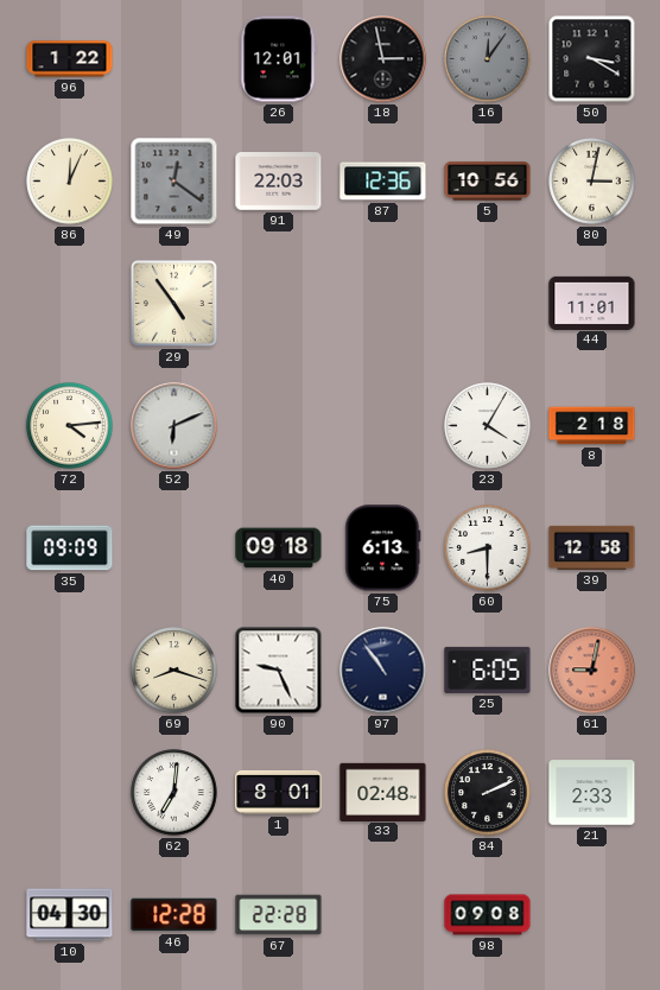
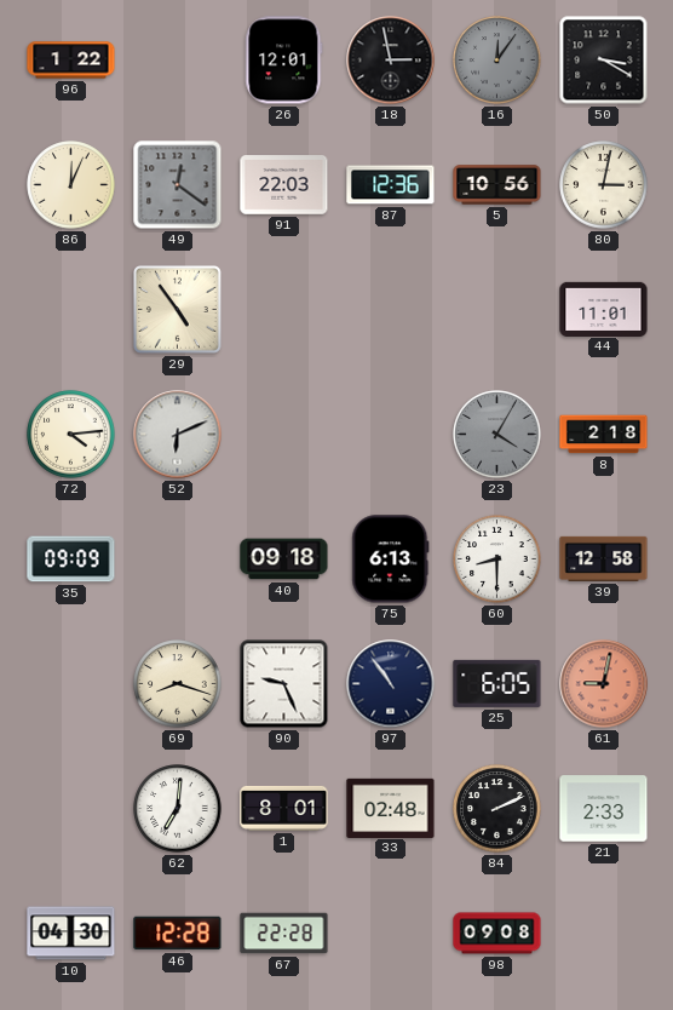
23 dial: white -> grey
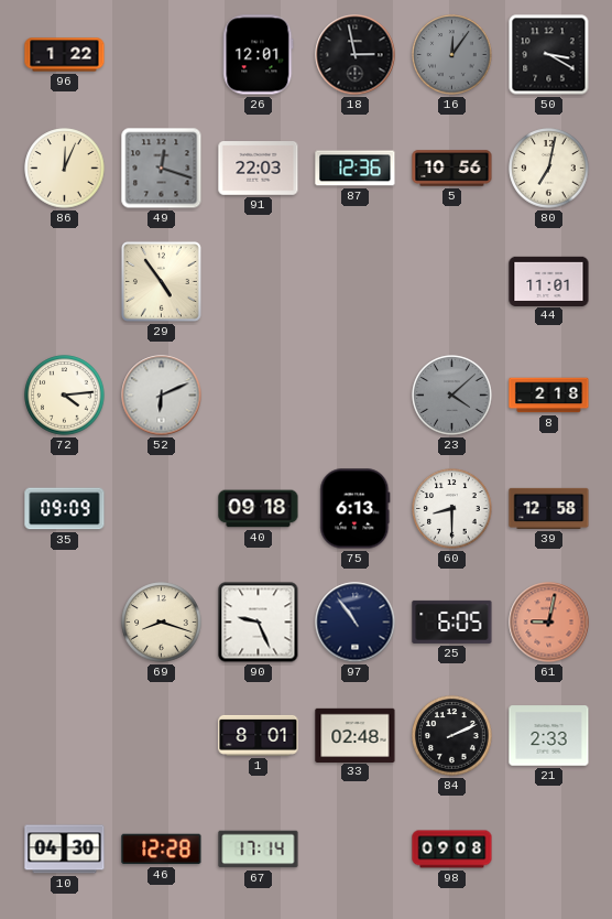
49: 12:21 -> 12:18
80: 3:02 -> 7:02
23: 4:05 -> 4:08
62: 7:01 -> none
67: 22:28 -> 17:14
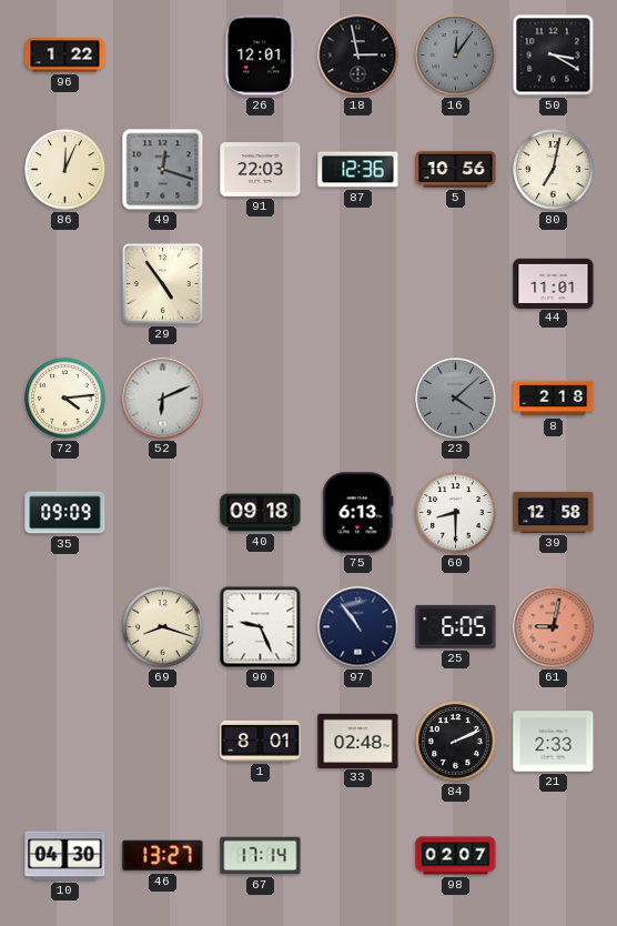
46: 12:28 -> 13:27
98: 09:08 -> 02:07
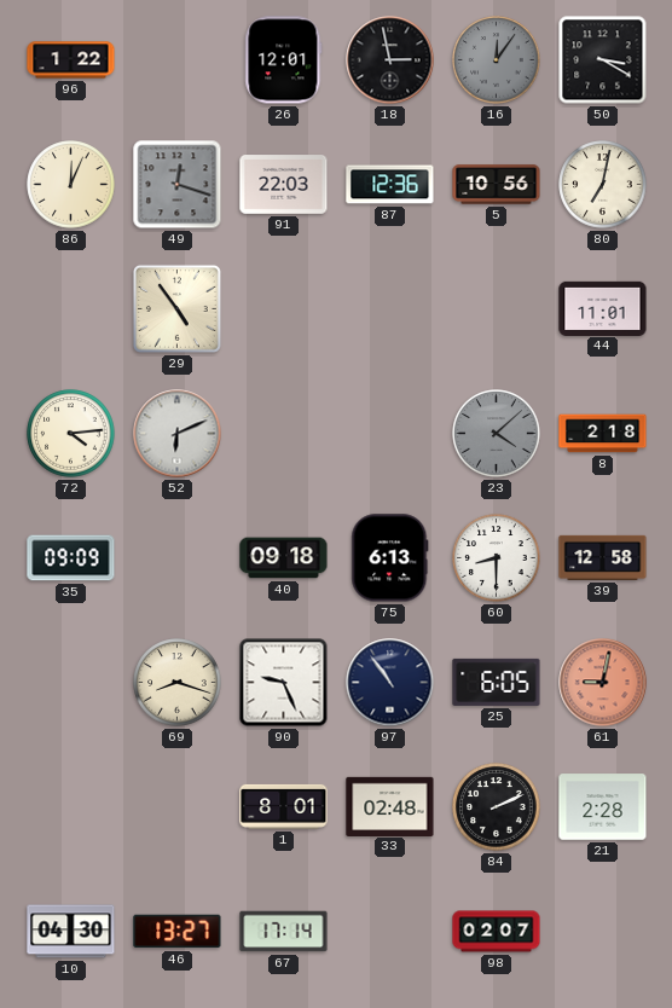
21: 2:33 -> 2:28
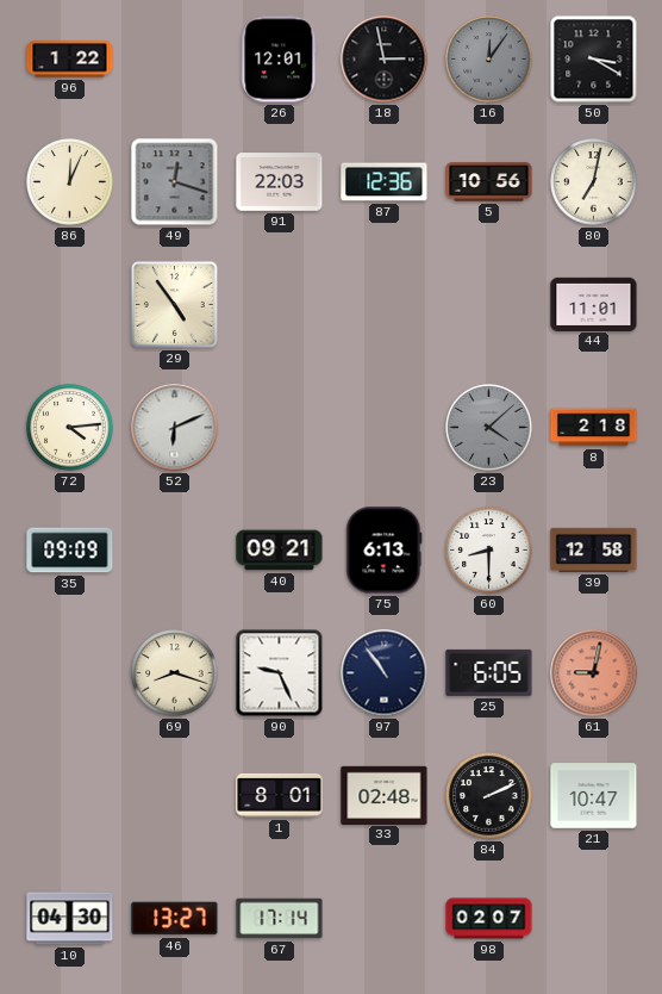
40: 09:18 -> 09:21
21: 2:28 -> 10:47
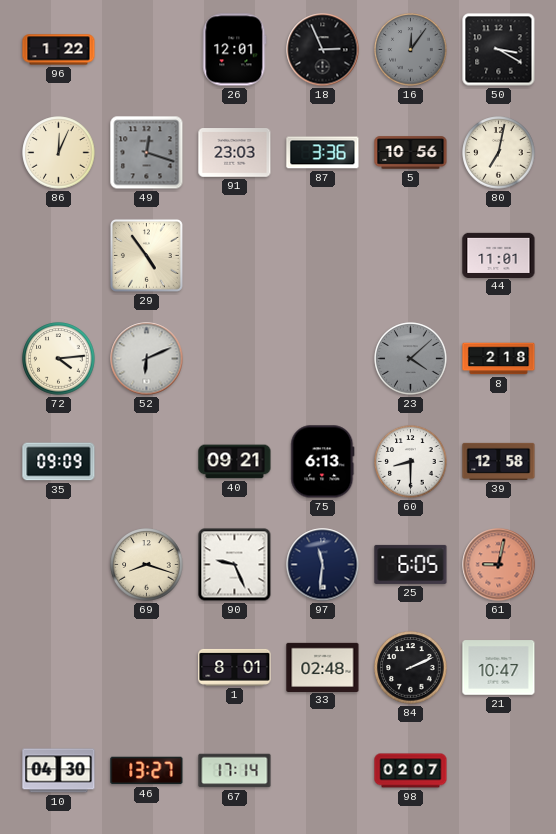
18: 2:58 -> 2:56
91: 22:03 -> 23:03
87: 12:36 -> 3:36
97: 10:54 -> 11:31
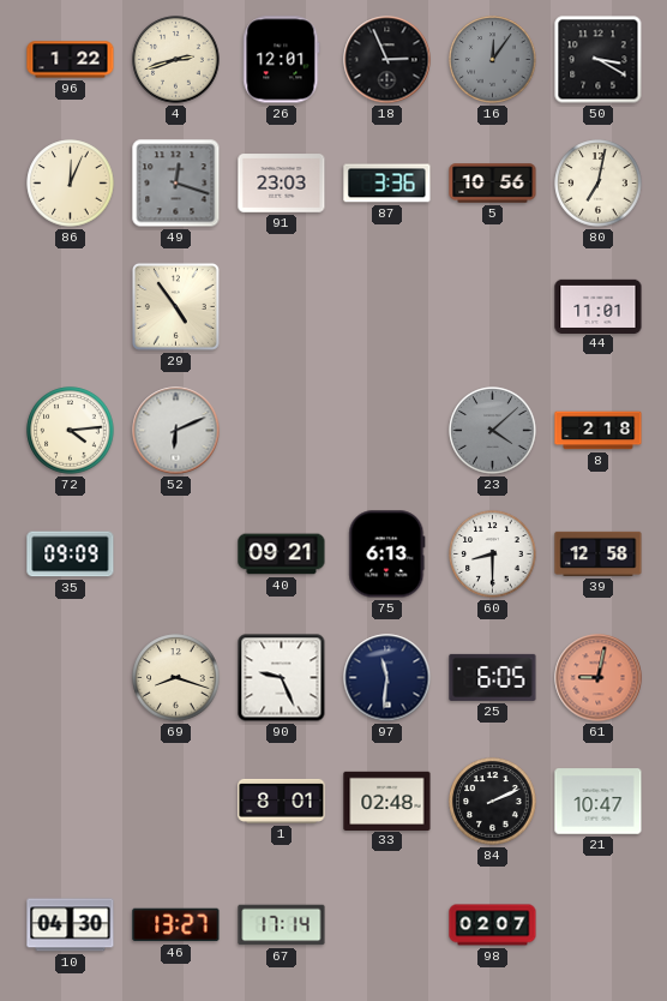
4: none -> 2:42
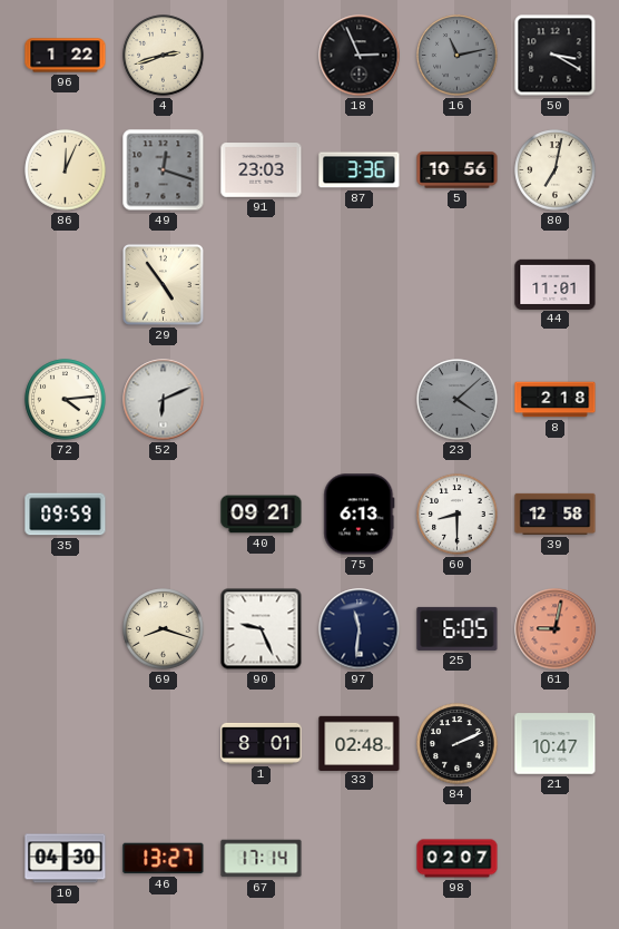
26: 12:01 -> none
16: 12:06 -> 11:13
35: 09:09 -> 09:59
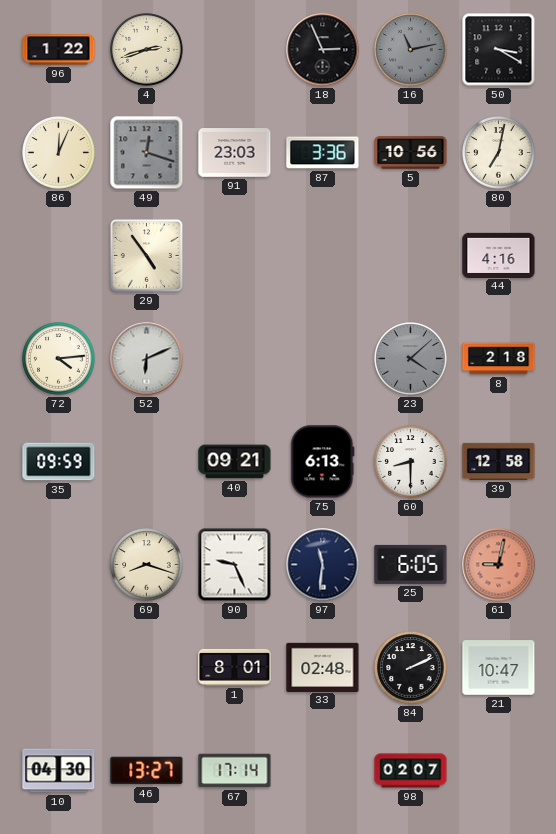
44: 11:01 -> 4:16
